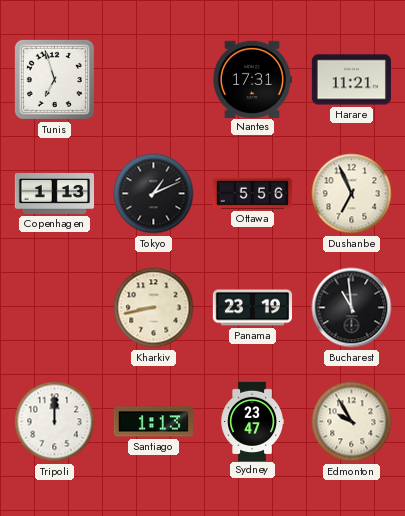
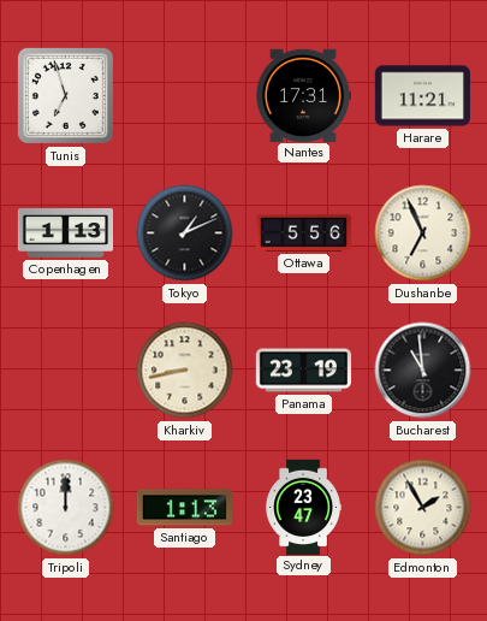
Edmonton: 9:55 -> 1:55
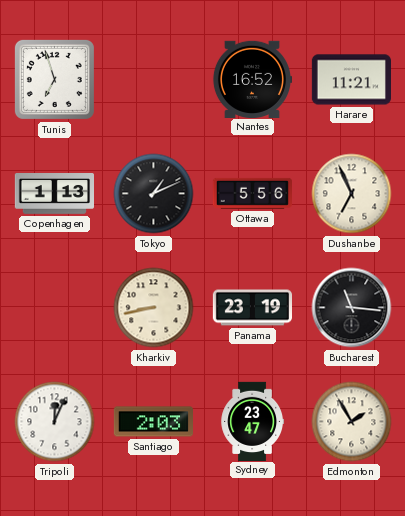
Nantes: 17:31 -> 16:52
Bucharest: 10:59 -> 11:16
Tripoli: 12:00 -> 12:04
Santiago: 1:13 -> 2:03
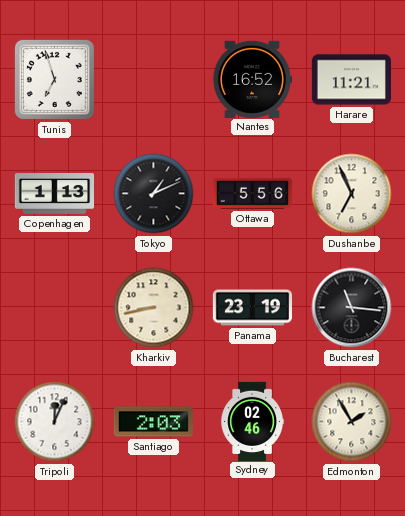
Sydney: 23:47 -> 02:46
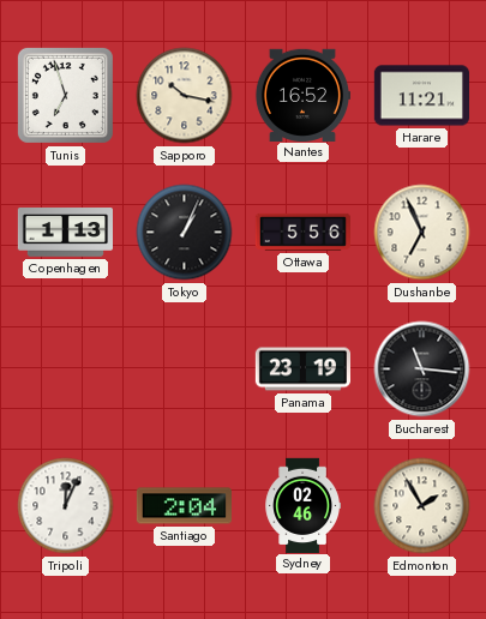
Sapporo: none -> 10:17
Tokyo: 1:11 -> 1:04
Kharkiv: 8:43 -> none
Santiago: 2:03 -> 2:04
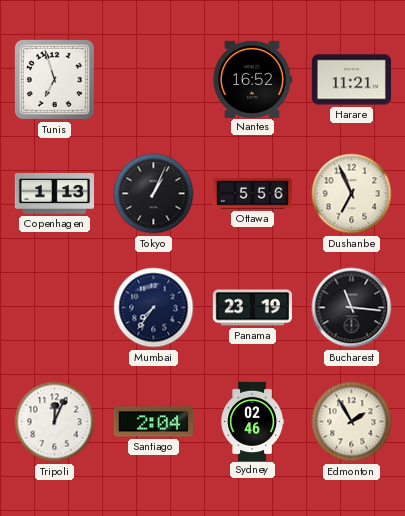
Sapporo: 10:17 -> none
Mumbai: none -> 7:36
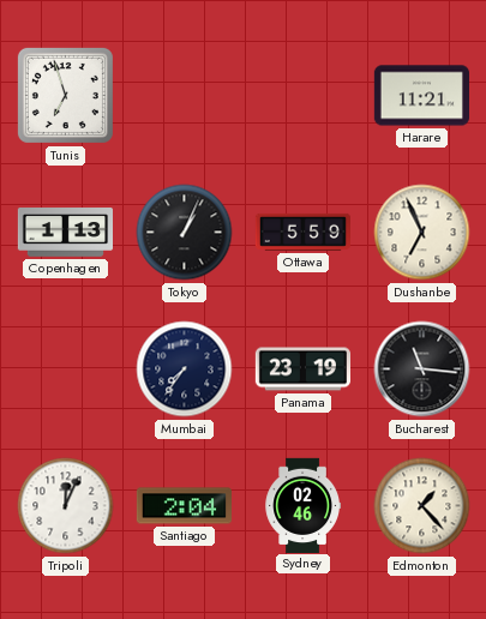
Nantes: 16:52 -> none
Ottawa: 5:56 -> 5:59
Edmonton: 1:55 -> 1:23
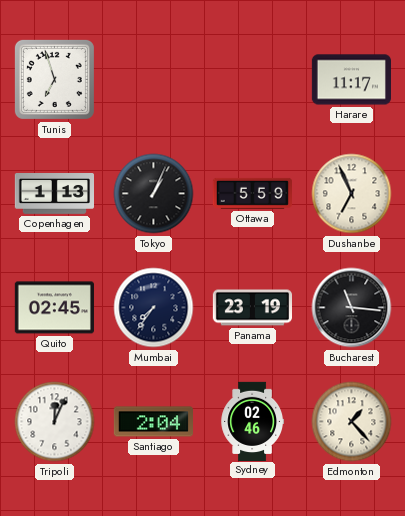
Harare: 11:21 -> 11:17
Quito: none -> 02:45
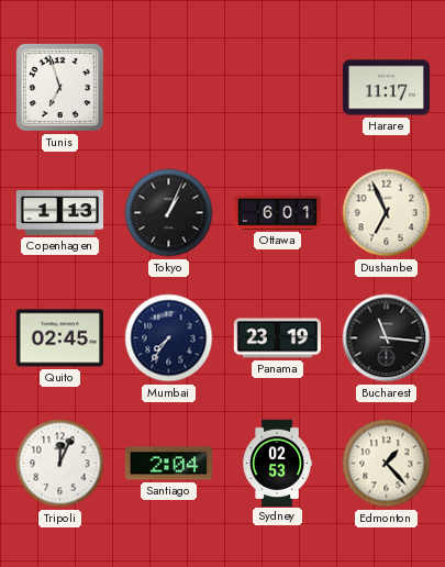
Ottawa: 5:59 -> 6:01
Sydney: 02:46 -> 02:53
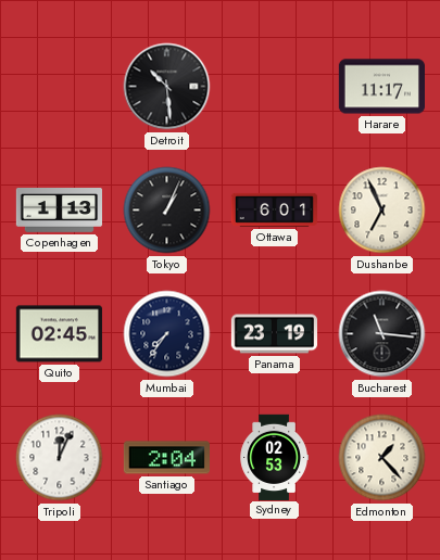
Tunis: 6:57 -> none
Detroit: none -> 10:29
